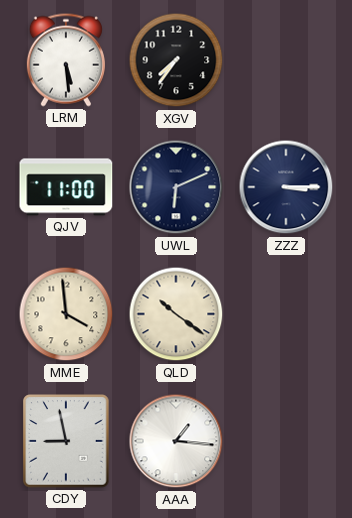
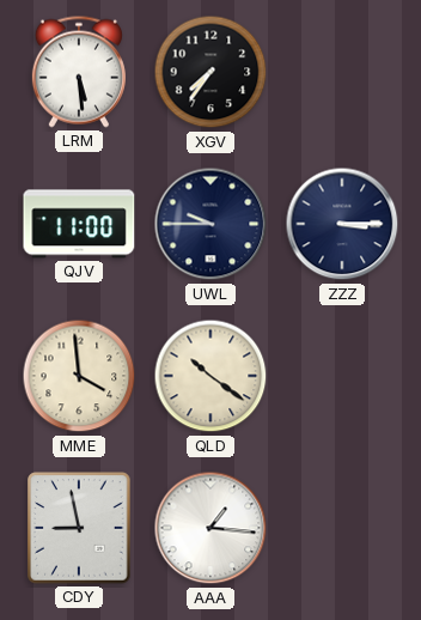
UWL: 6:11 -> 9:45
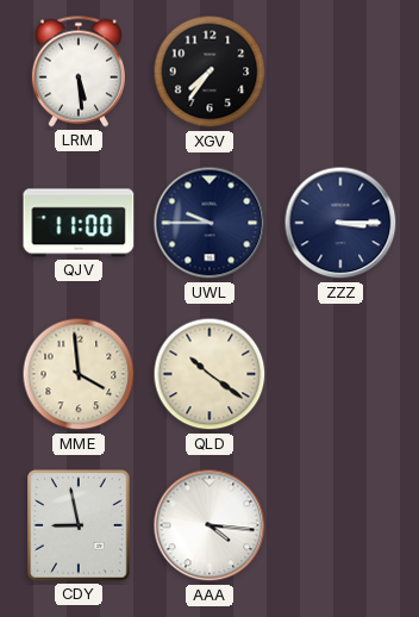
AAA: 1:16 -> 4:16
